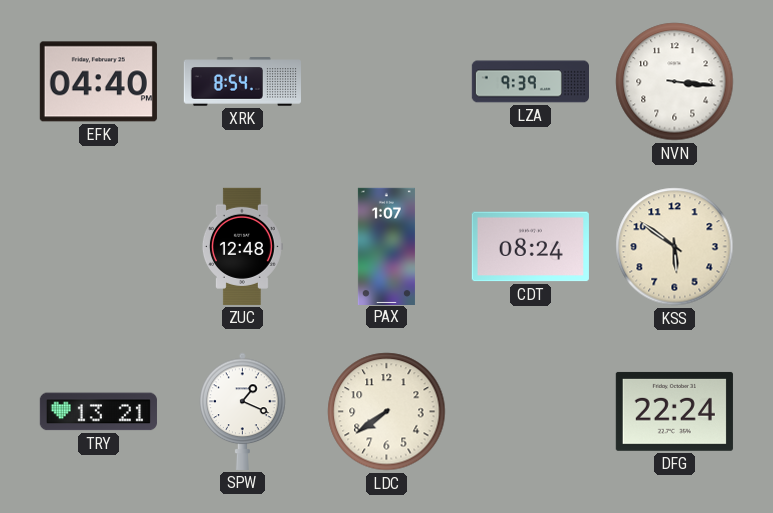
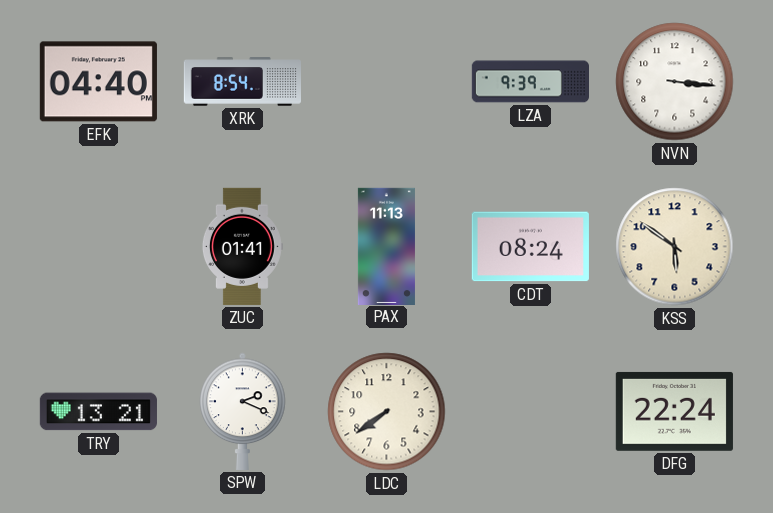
ZUC: 12:48 -> 01:41
PAX: 1:07 -> 11:13
SPW: 1:19 -> 2:19
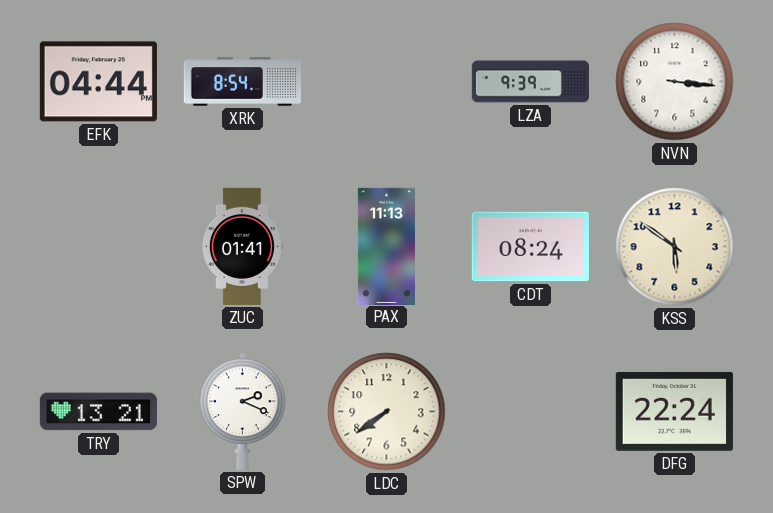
EFK: 04:40 -> 04:44
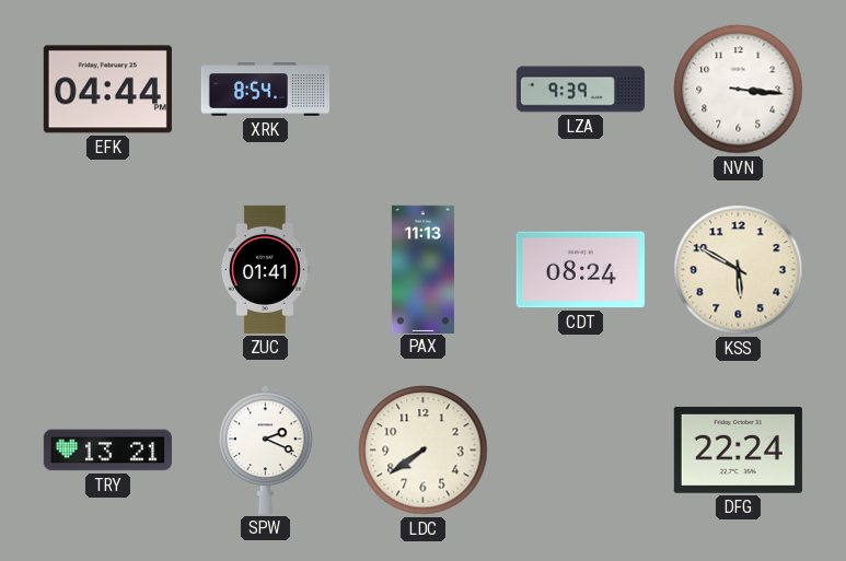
KSS: 5:51 -> 5:50
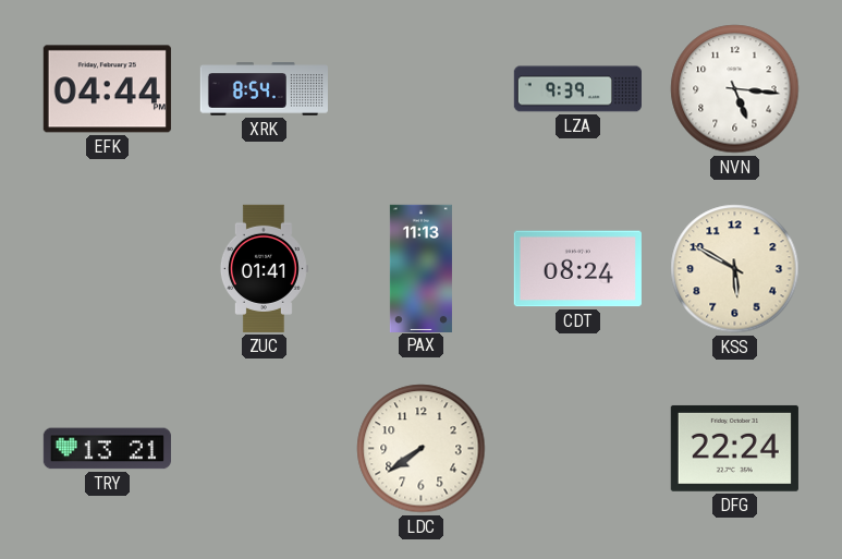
NVN: 3:16 -> 5:16
SPW: 2:19 -> none
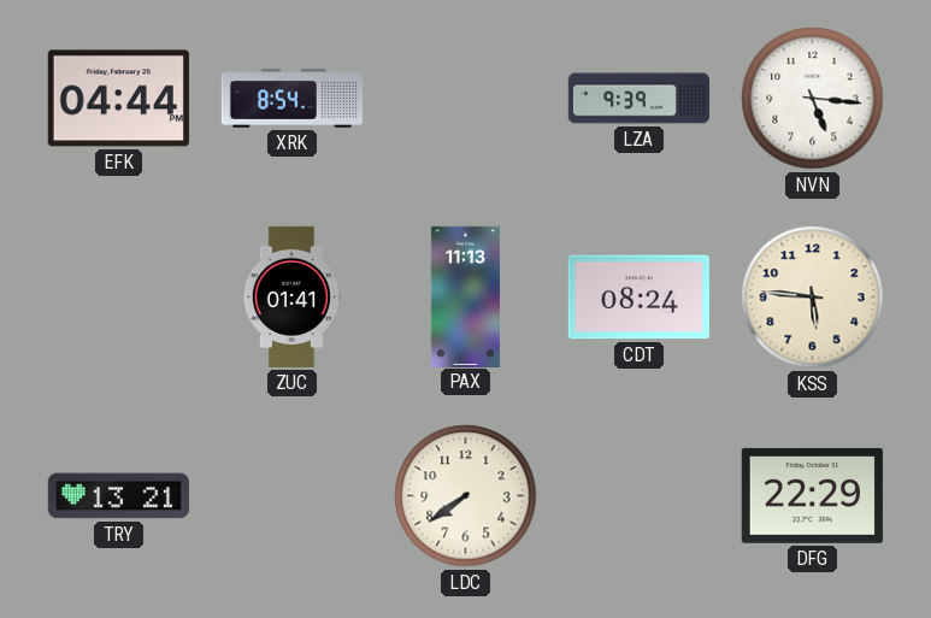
KSS: 5:50 -> 5:46
DFG: 22:24 -> 22:29
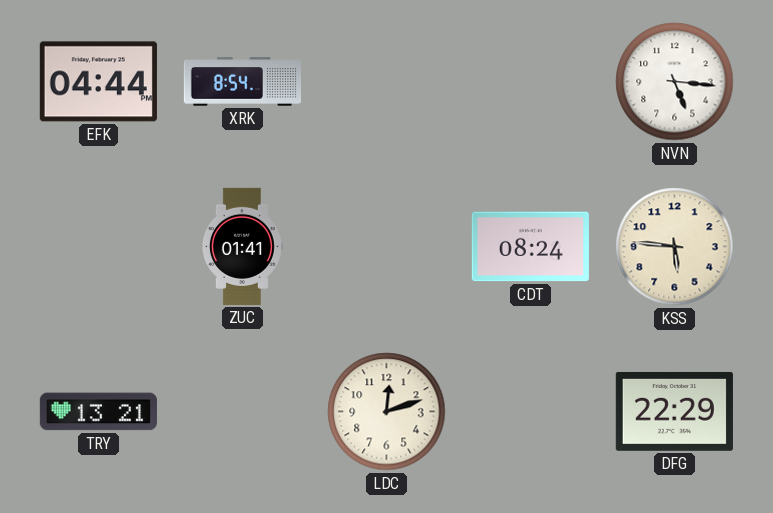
LZA: 9:39 -> none
PAX: 11:13 -> none
LDC: 7:39 -> 12:12
